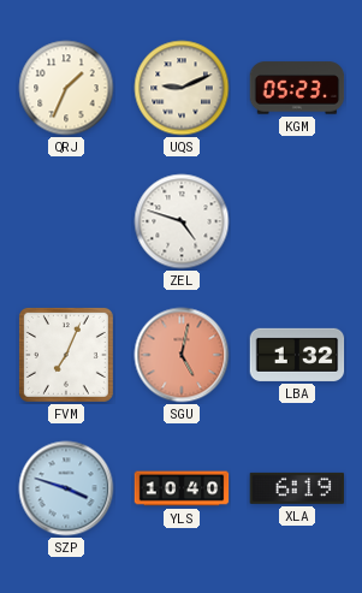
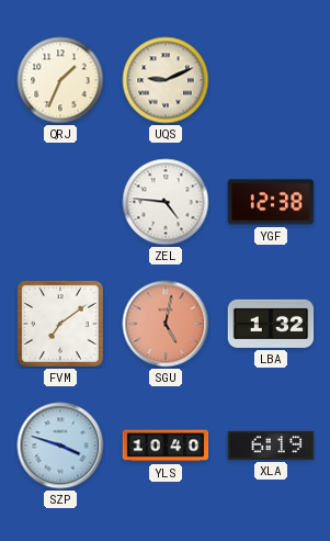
KGM: 05:23 -> none
ZEL: 4:48 -> 4:46
YGF: none -> 12:38
FVM: 7:04 -> 7:09
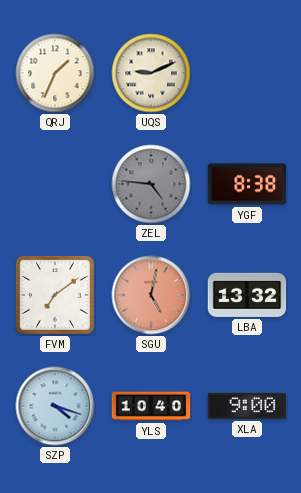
ZEL dial: white -> grey
YGF: 12:38 -> 8:38
LBA: 1:32 -> 13:32
SZP: 3:48 -> 4:18
XLA: 6:19 -> 9:00
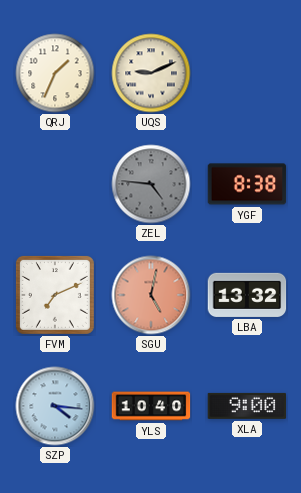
FVM: 7:09 -> 7:11
SZP: 4:18 -> 4:16
